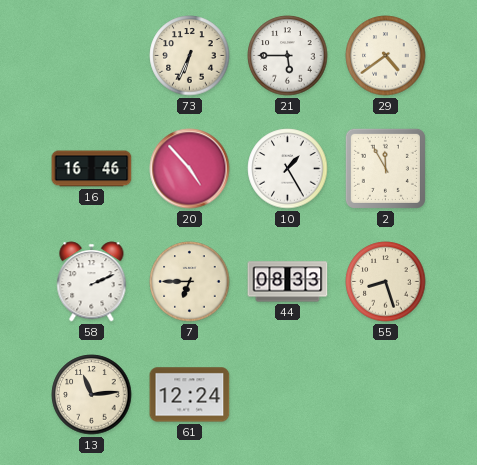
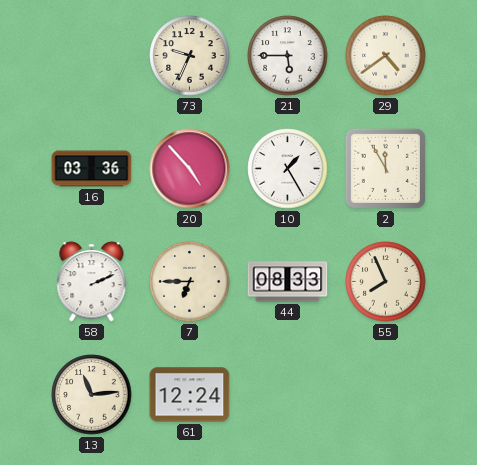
73: 6:34 -> 9:34
16: 16:46 -> 03:36
55: 8:27 -> 7:56
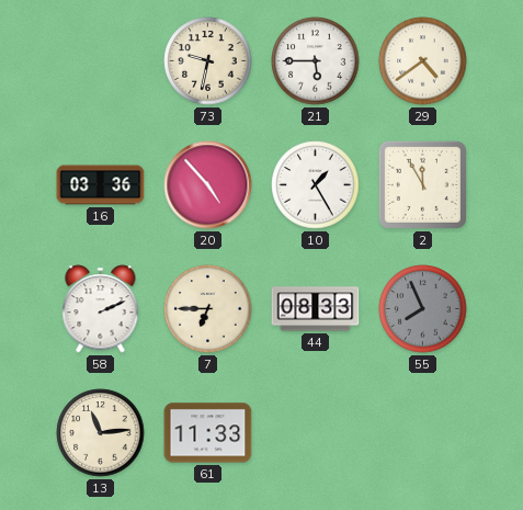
73: 9:34 -> 9:32
55 dial: cream -> grey
61: 12:24 -> 11:33
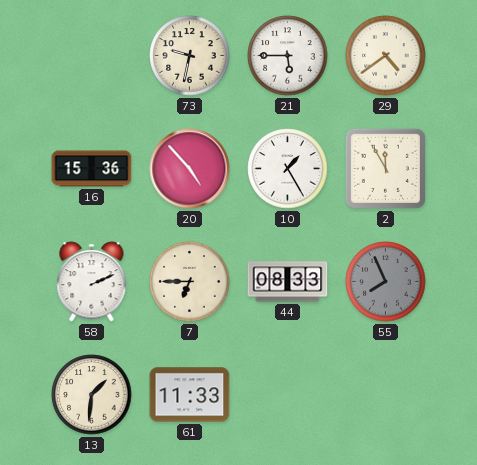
16: 03:36 -> 15:36
13: 11:14 -> 1:31
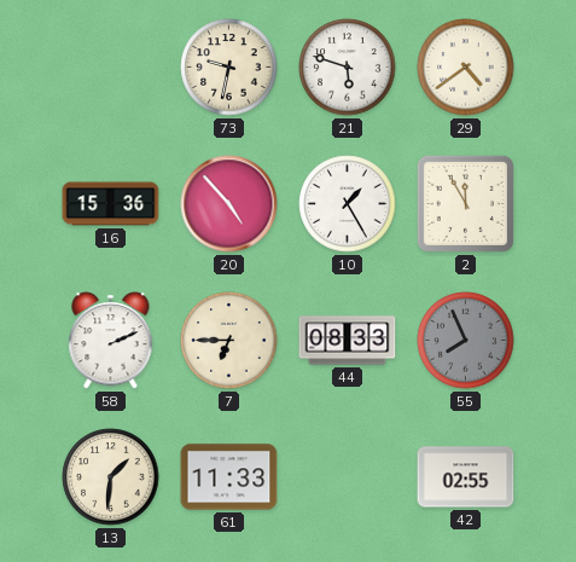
21: 5:45 -> 5:48
42: none -> 02:55
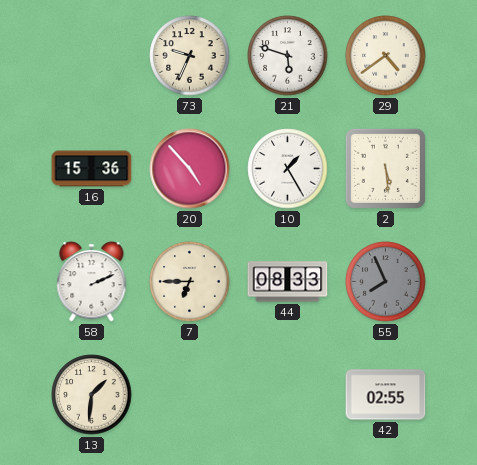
73: 9:32 -> 9:34
2: 11:55 -> 5:29
61: 11:33 -> none
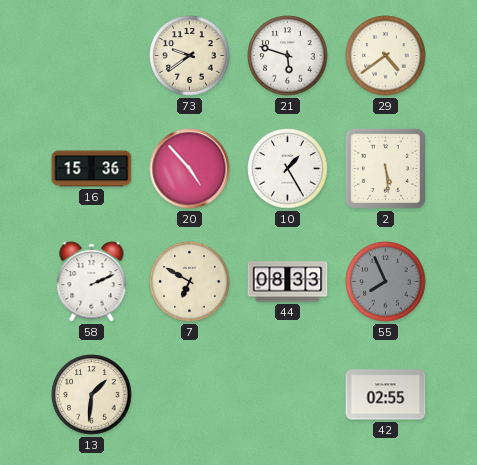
73: 9:34 -> 9:39
7: 6:45 -> 6:50
